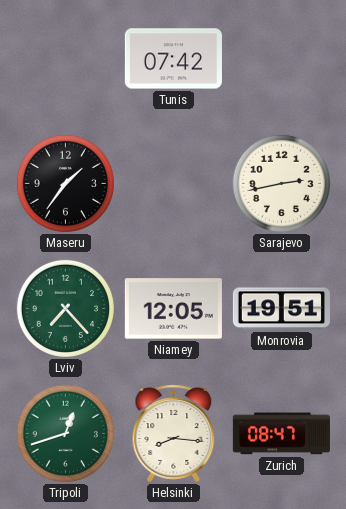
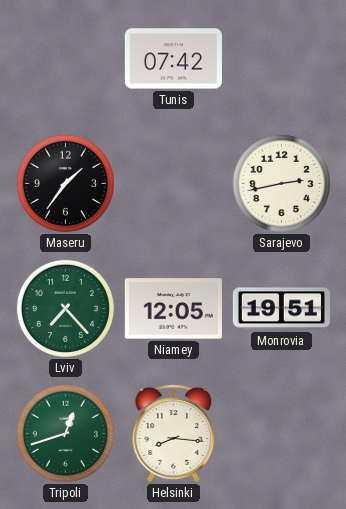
Zurich: 08:47 -> none
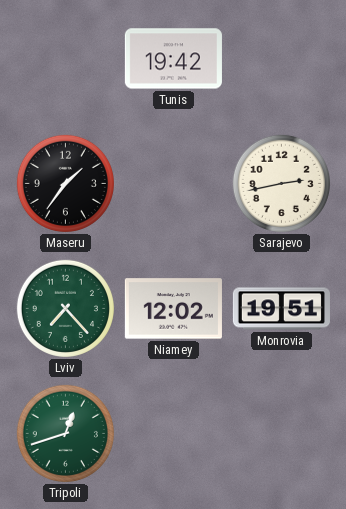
Tunis: 07:42 -> 19:42
Niamey: 12:05 -> 12:02
Helsinki: 8:16 -> none
